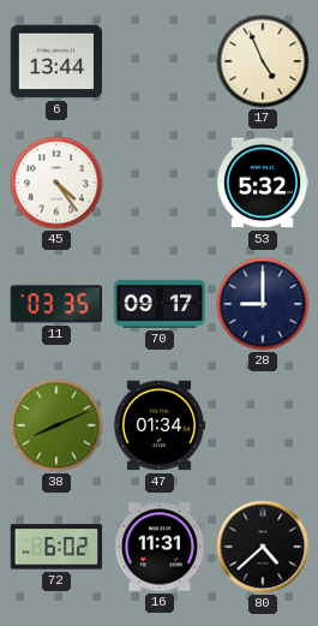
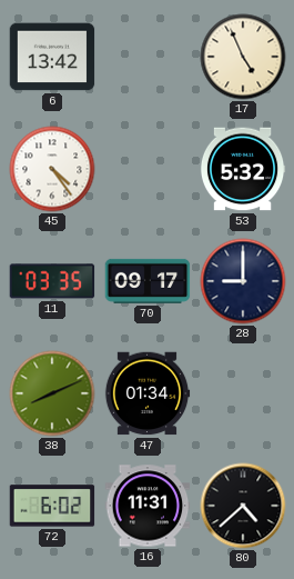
6: 13:44 -> 13:42
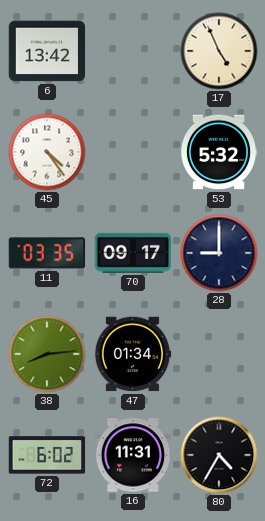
38: 8:11 -> 8:14
80: 4:38 -> 4:35
